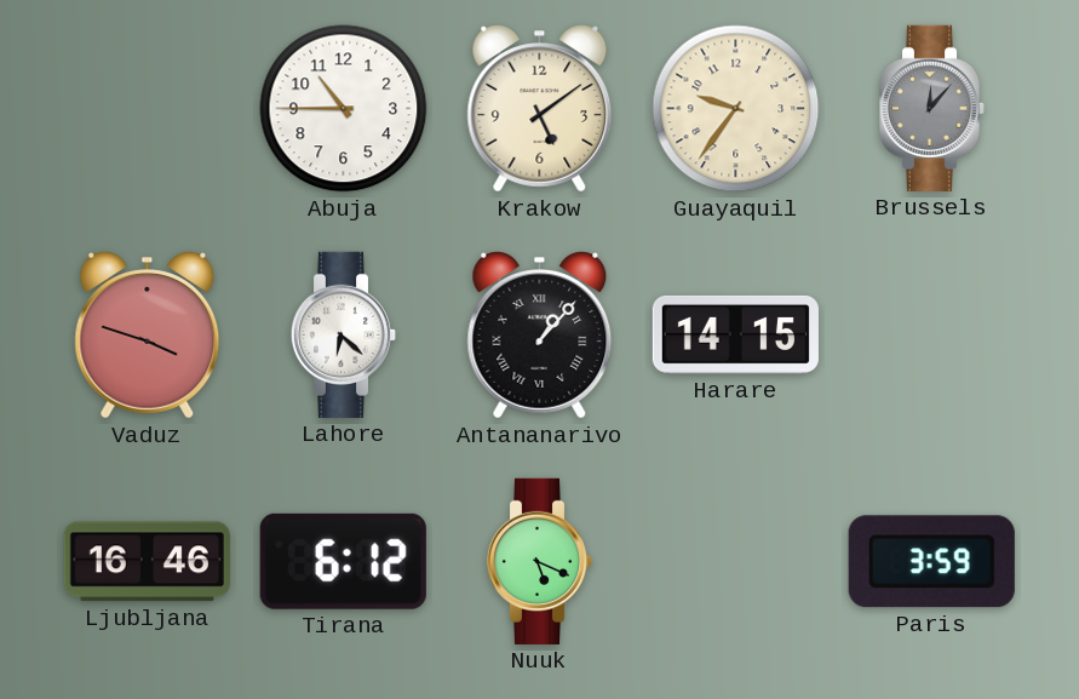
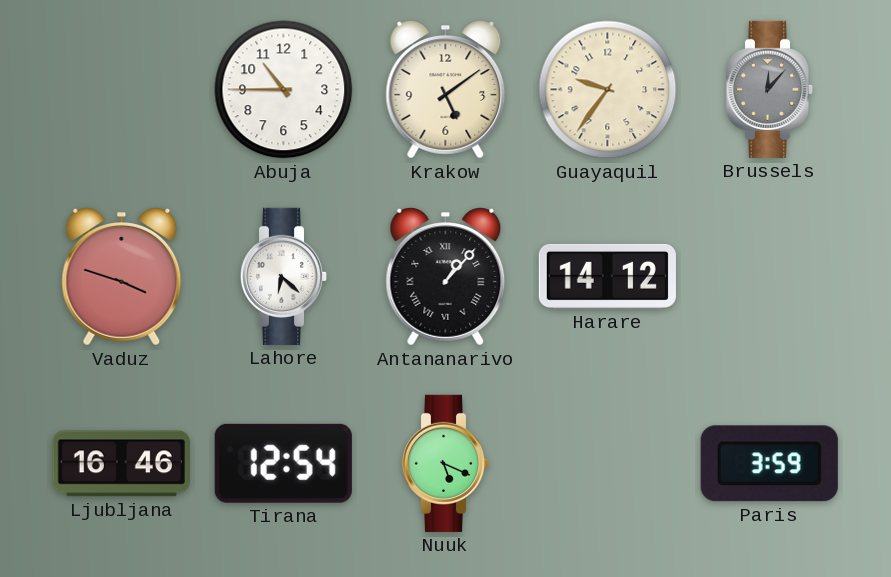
Harare: 14:15 -> 14:12
Tirana: 6:12 -> 12:54
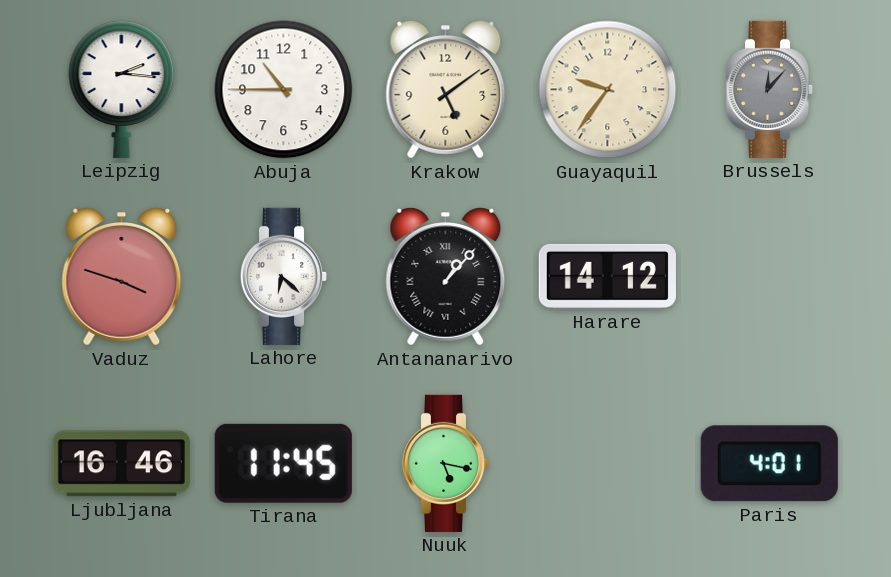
Leipzig: none -> 2:16
Tirana: 12:54 -> 11:45
Nuuk: 5:19 -> 5:17
Paris: 3:59 -> 4:01
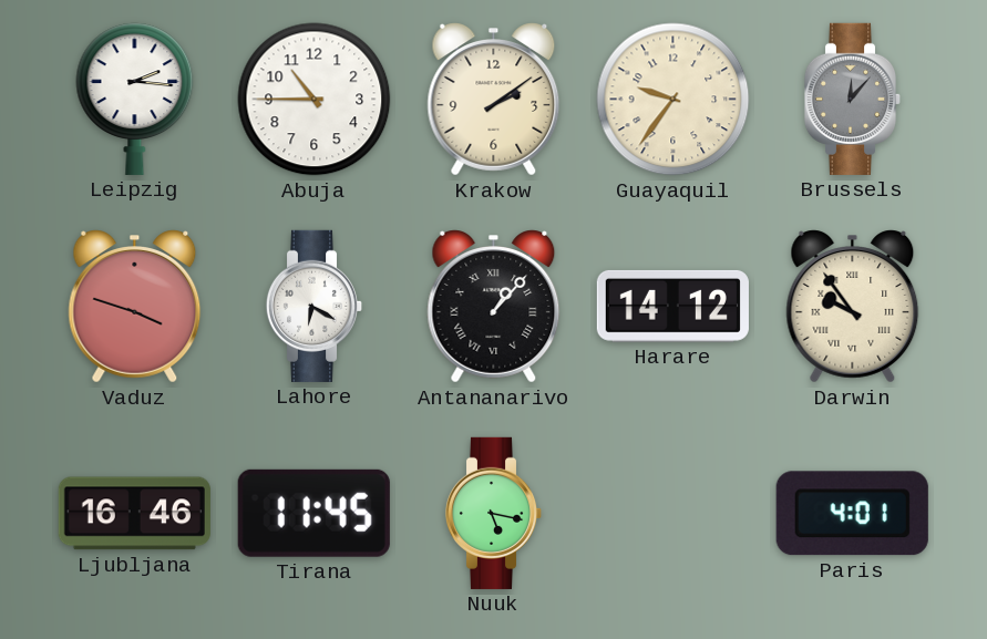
Krakow: 5:09 -> 2:09
Lahore: 6:22 -> 6:20
Darwin: none -> 9:54
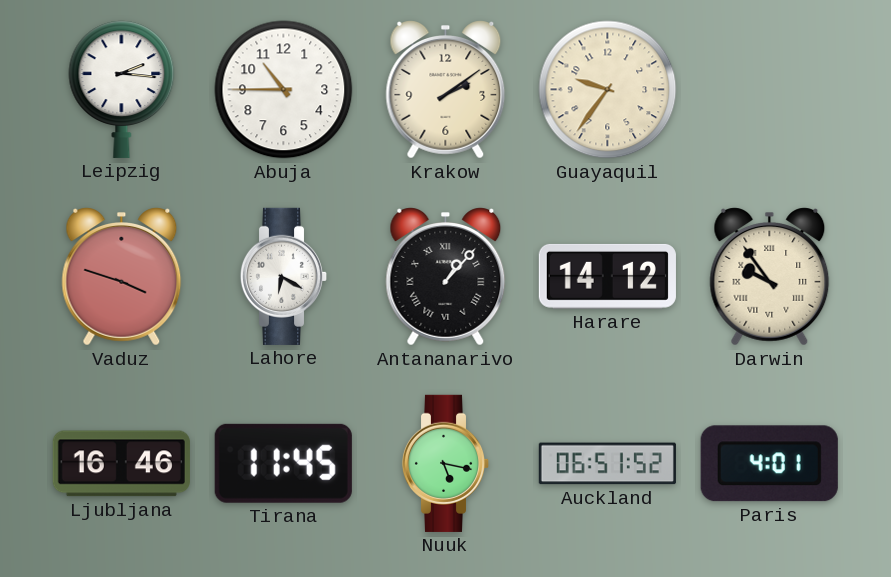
Brussels: 12:07 -> none
Auckland: none -> 06:51
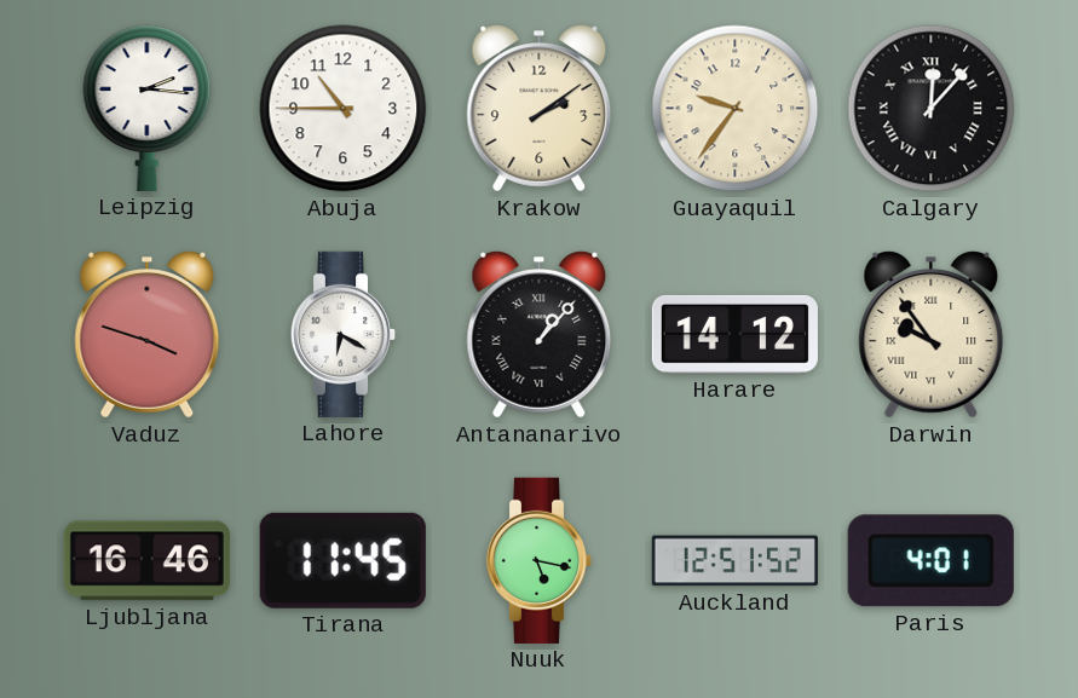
Calgary: none -> 12:07
Auckland: 06:51 -> 12:51
